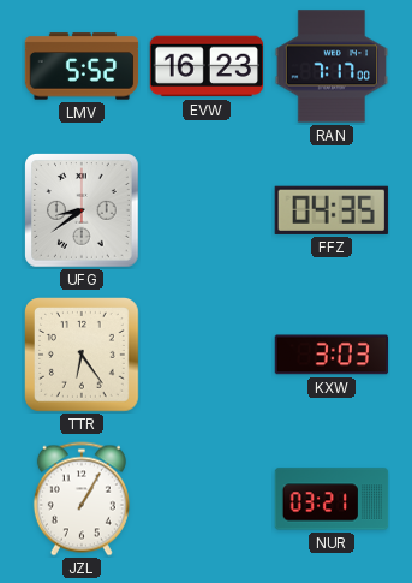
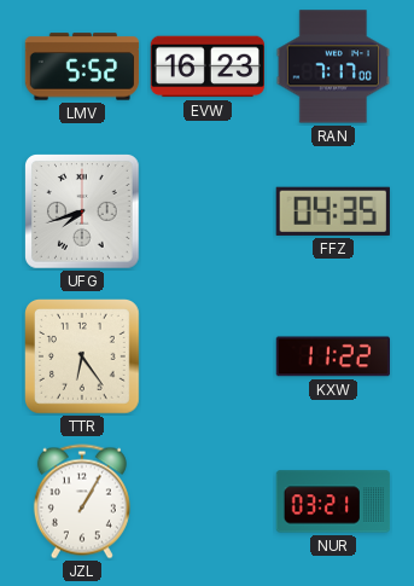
UFG: 8:39 -> 7:42
KXW: 3:03 -> 11:22
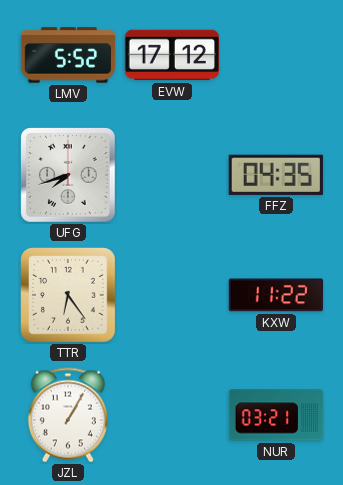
EVW: 16:23 -> 17:12
RAN: 7:17 -> none
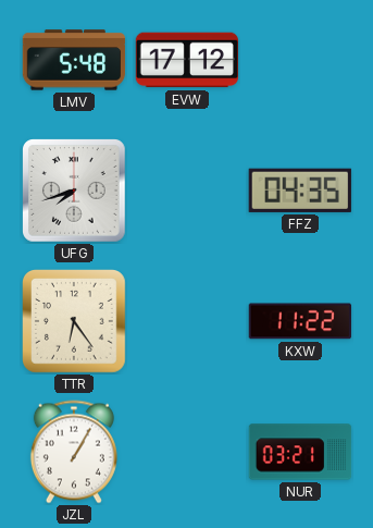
LMV: 5:52 -> 5:48
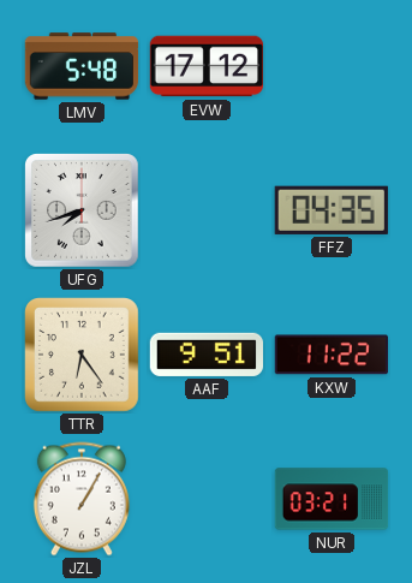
AAF: none -> 9:51
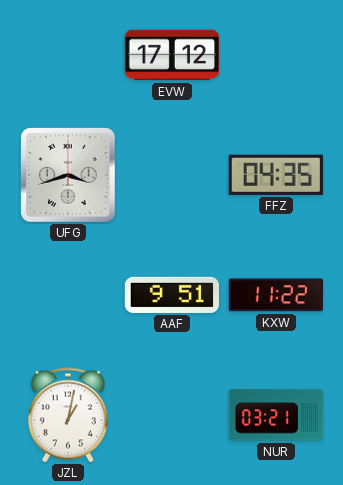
LMV: 5:48 -> none
UFG: 7:42 -> 3:42
TTR: 6:24 -> none
JZL: 1:05 -> 1:02
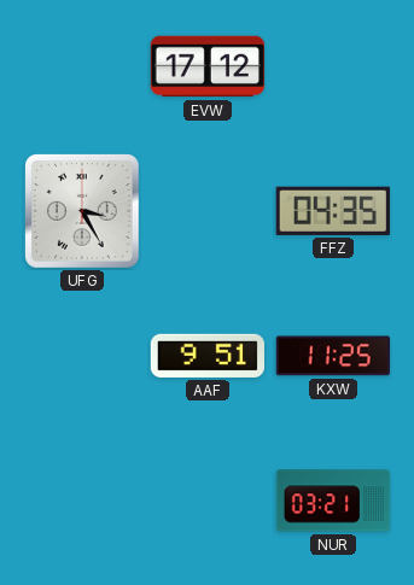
UFG: 3:42 -> 3:25
KXW: 11:22 -> 11:25
JZL: 1:02 -> none
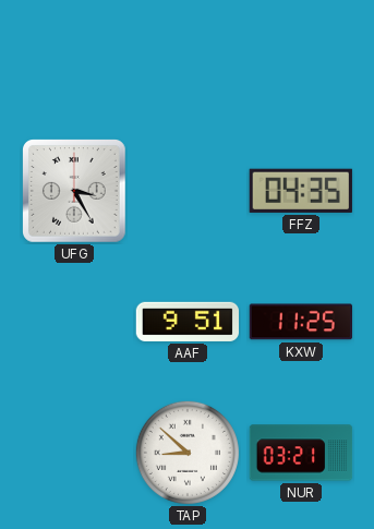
EVW: 17:12 -> none
TAP: none -> 8:52
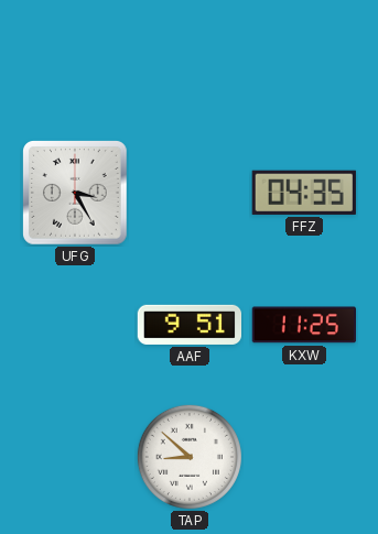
NUR: 03:21 -> none
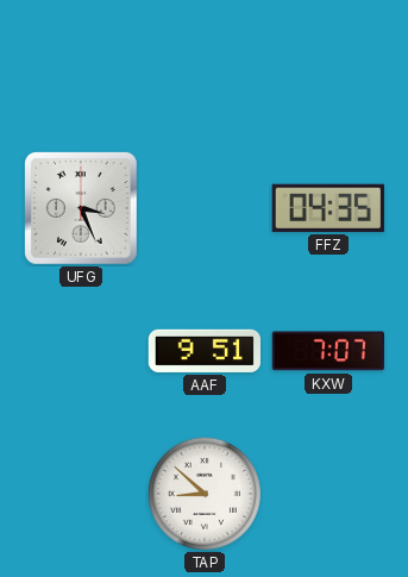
UFG: 3:25 -> 3:26
KXW: 11:25 -> 7:07
